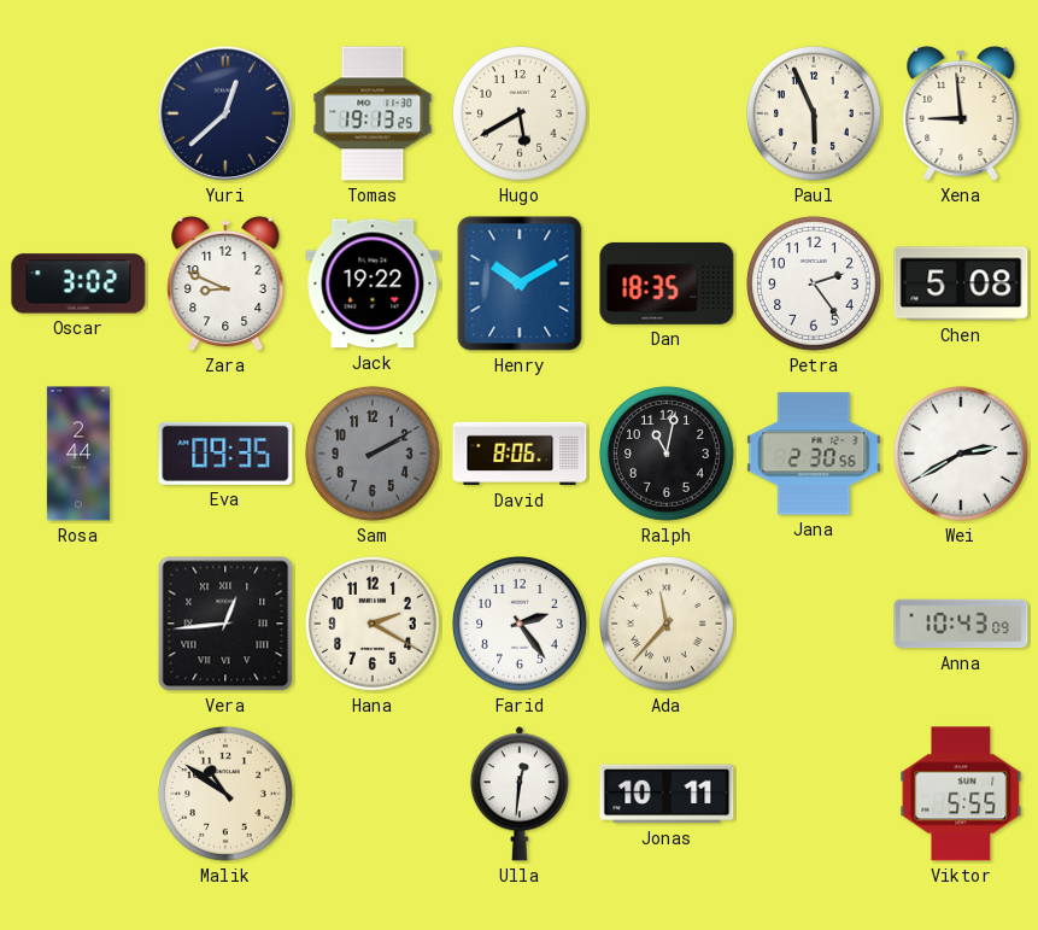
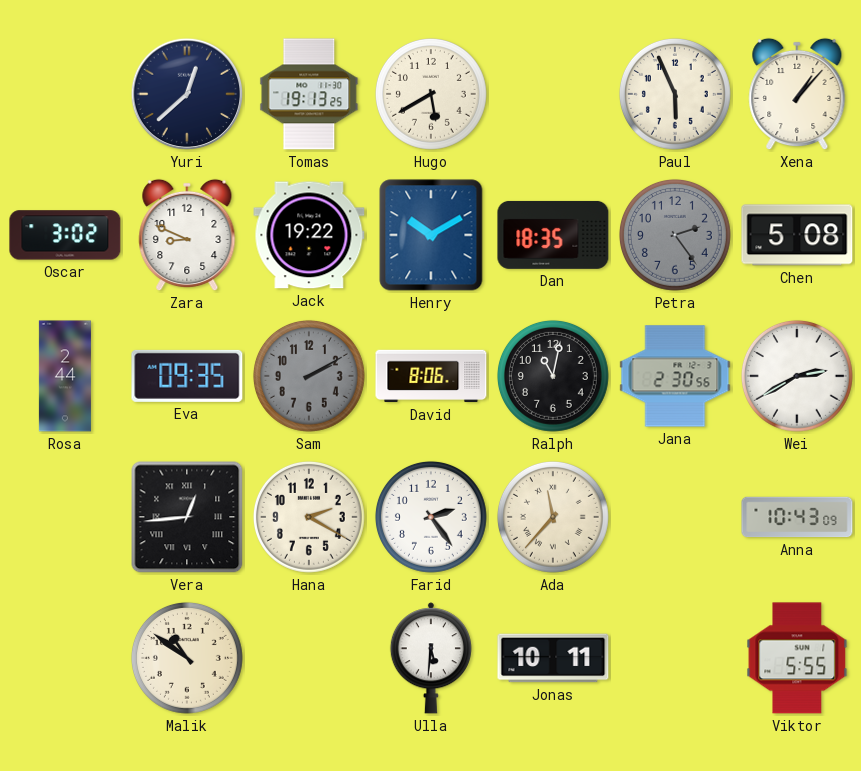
Xena: 8:59 -> 1:07
Petra dial: white -> grey
Ulla: 12:31 -> 5:31
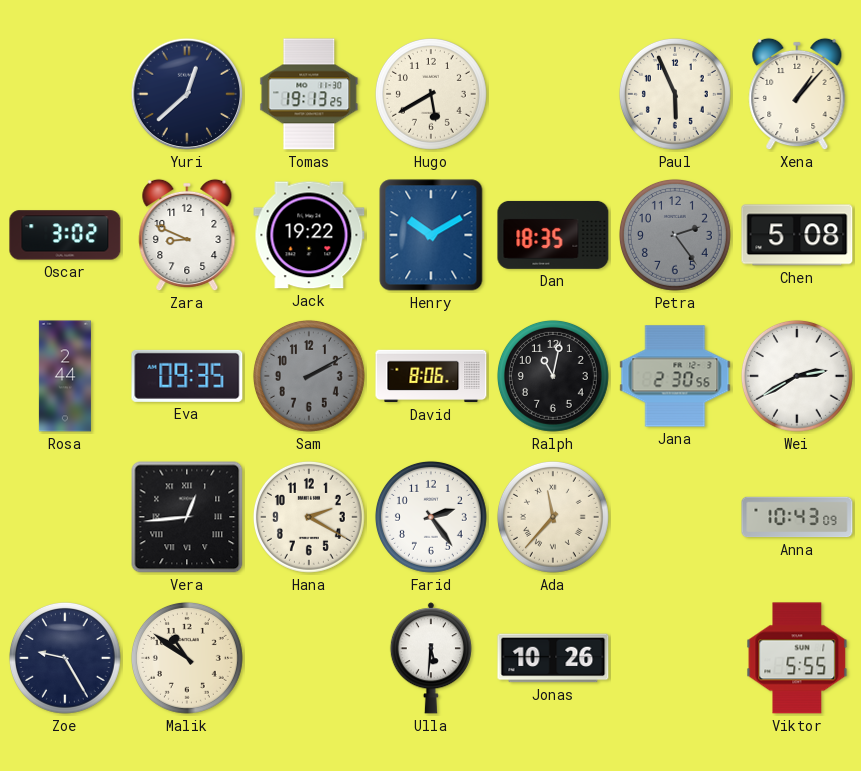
Zoe: none -> 9:25
Jonas: 10:11 -> 10:26
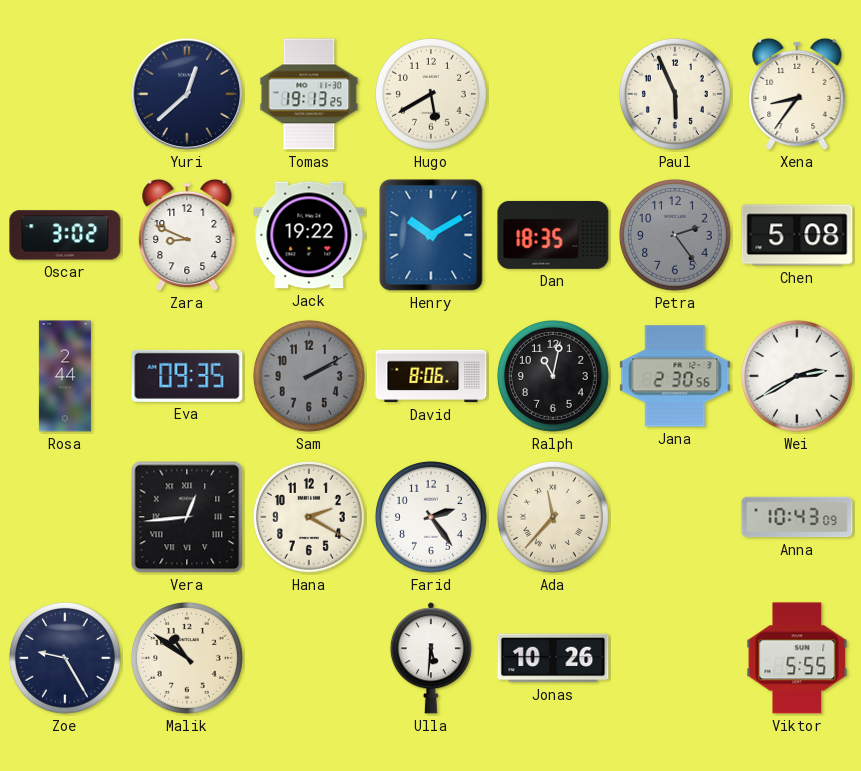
Xena: 1:07 -> 8:36
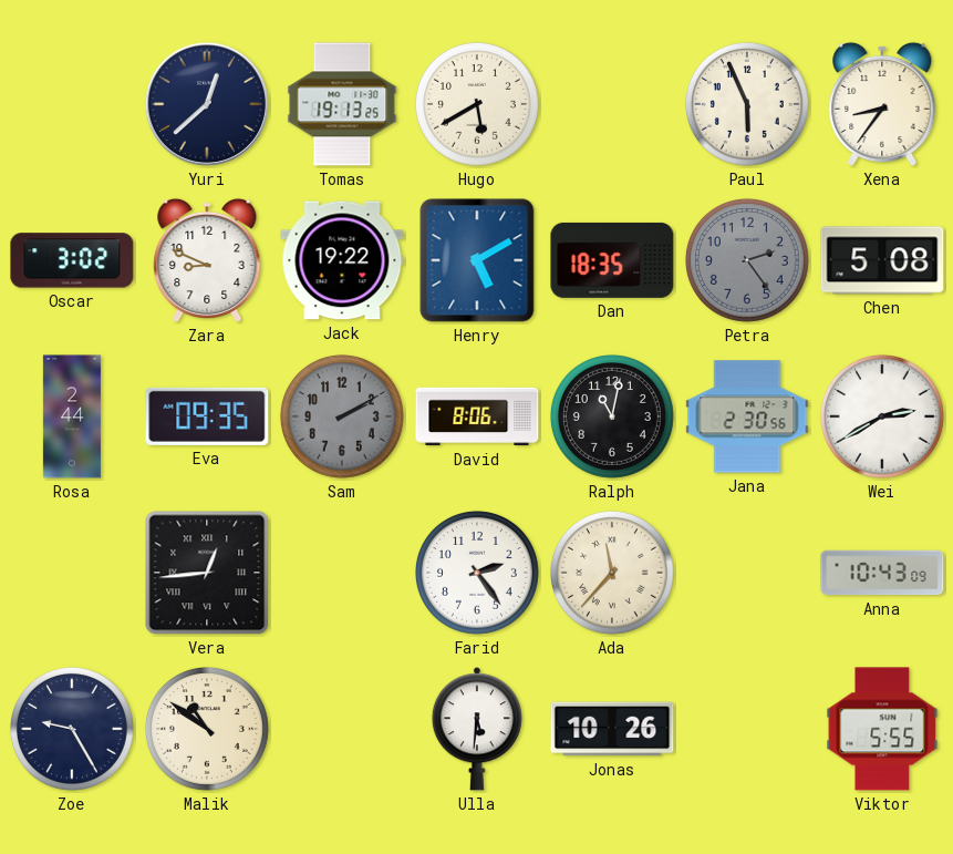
Henry: 10:10 -> 5:10
Hana: 2:20 -> none
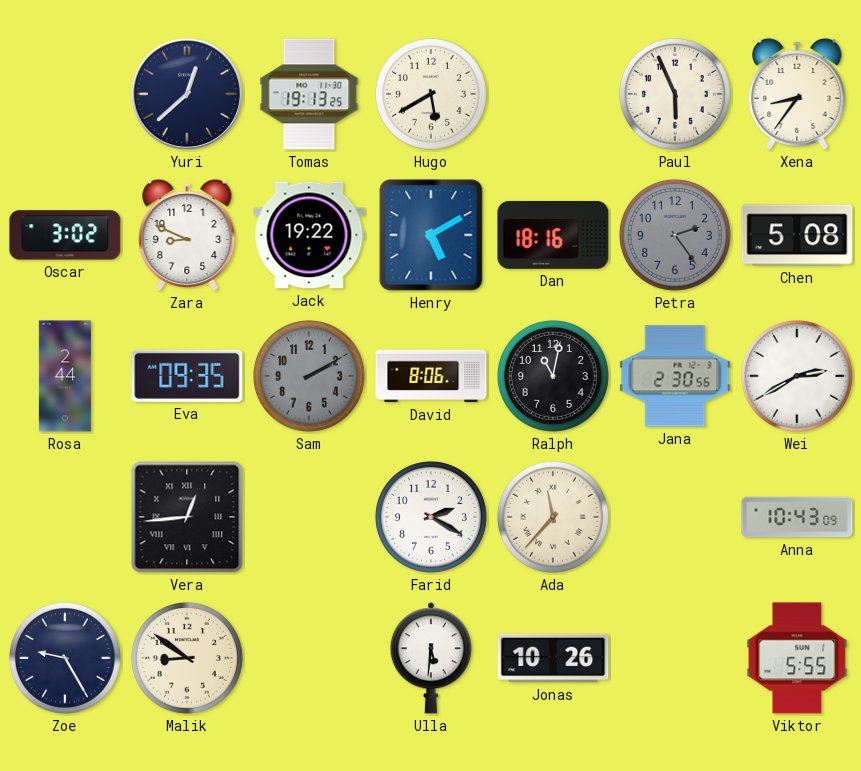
Dan: 18:35 -> 18:16
Farid: 2:24 -> 2:20
Malik: 10:51 -> 8:51
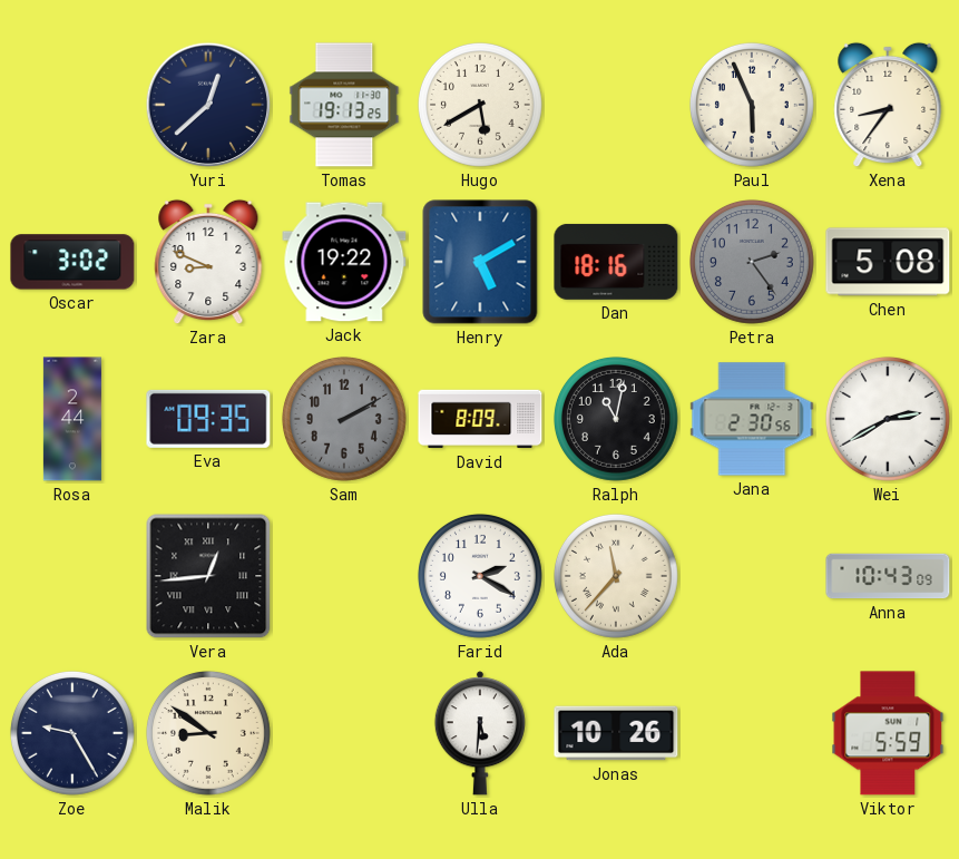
David: 8:06 -> 8:09
Viktor: 5:55 -> 5:59
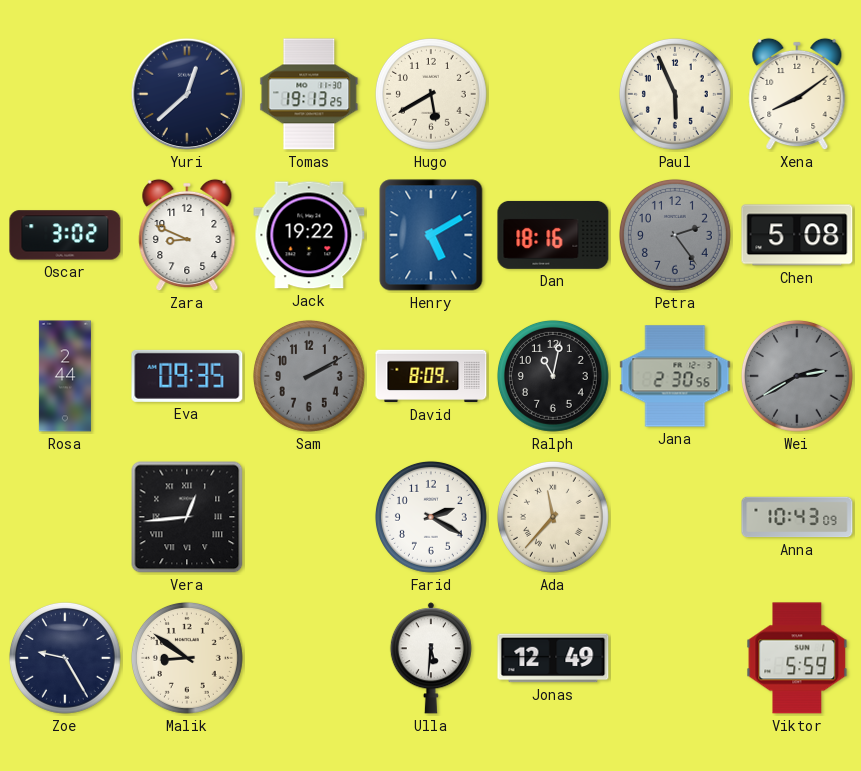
Xena: 8:36 -> 8:09
Wei dial: white -> grey
Jonas: 10:26 -> 12:49
